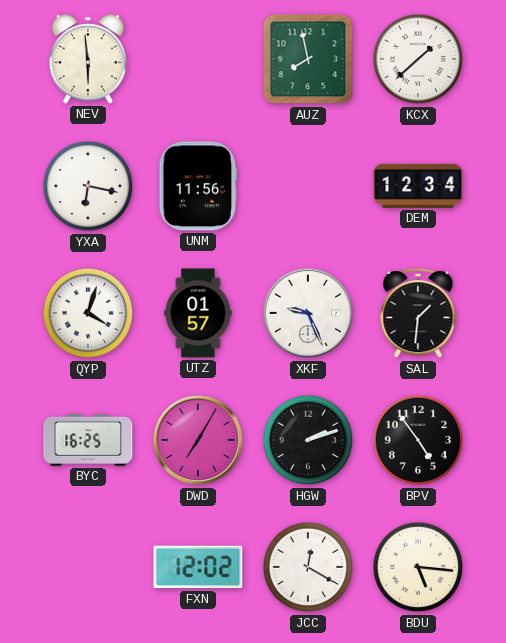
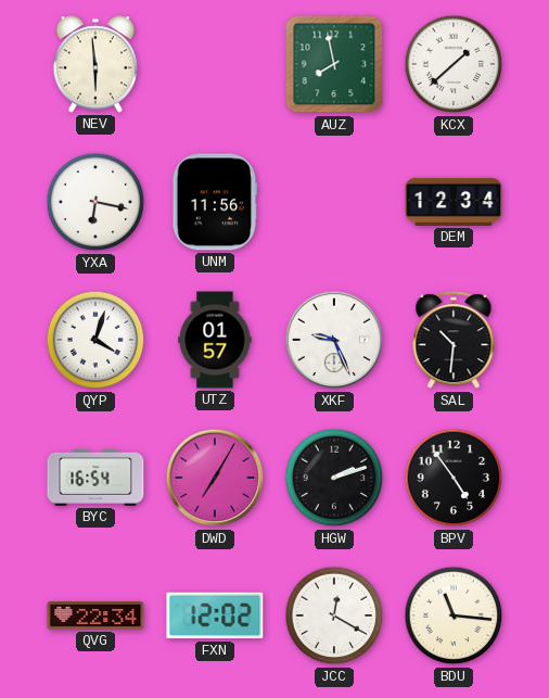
SAL: 1:31 -> 10:31
BYC: 16:25 -> 16:54
QVG: none -> 22:34
BDU: 5:16 -> 11:16
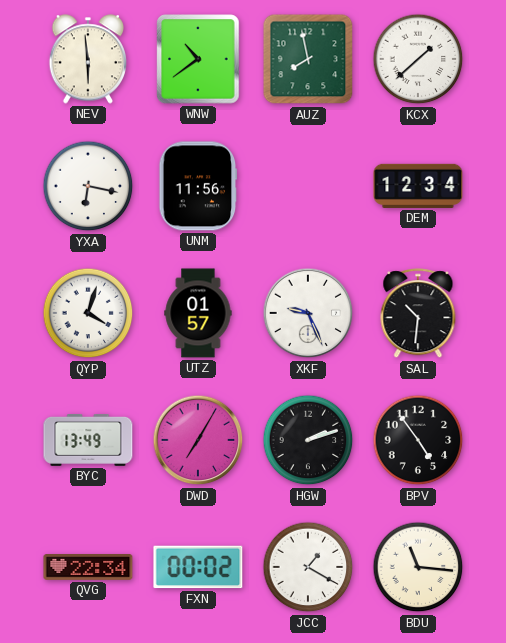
WNW: none -> 10:39
BYC: 16:54 -> 13:49
FXN: 12:02 -> 00:02
JCC: 12:20 -> 1:20
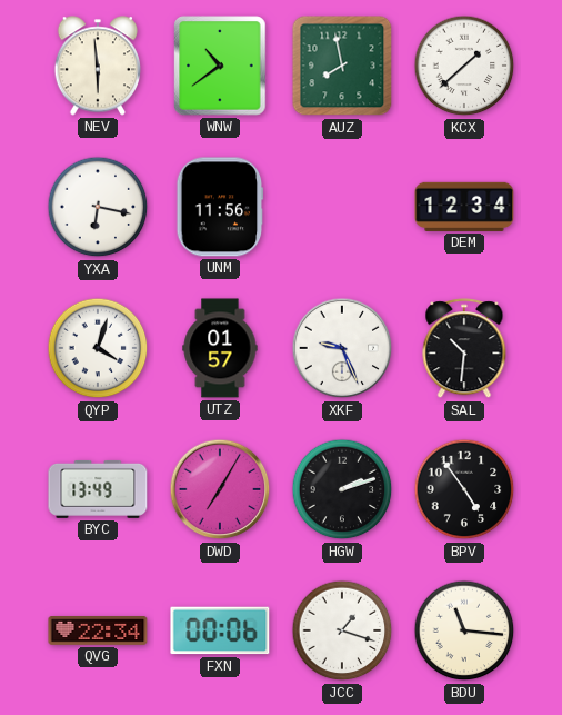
FXN: 00:02 -> 00:06
JCC: 1:20 -> 1:18
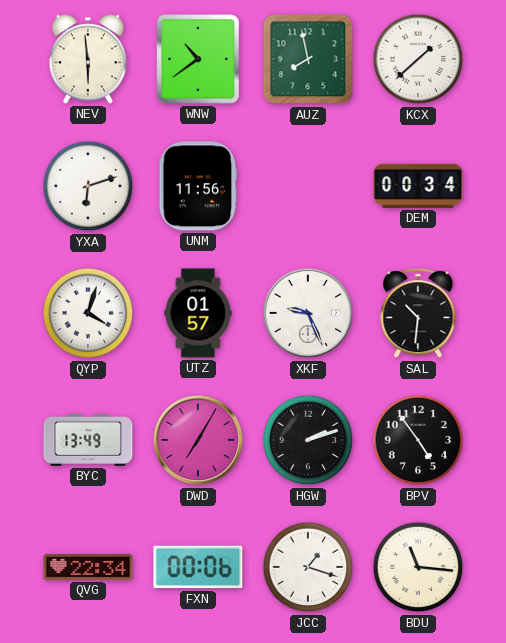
YXA: 6:17 -> 6:12
DEM: 12:34 -> 00:34
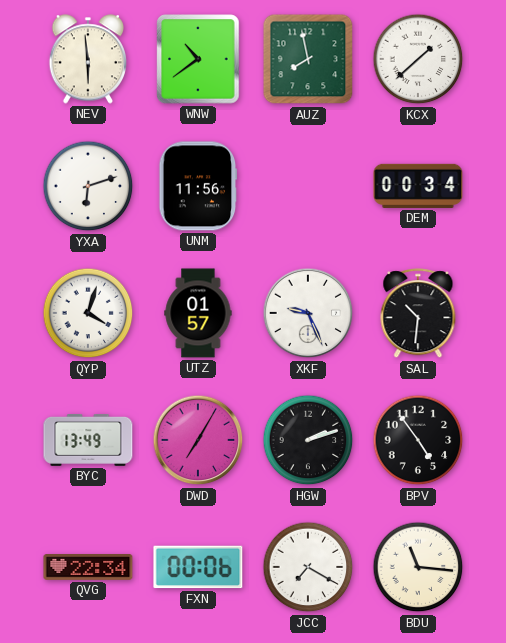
JCC: 1:18 -> 7:20
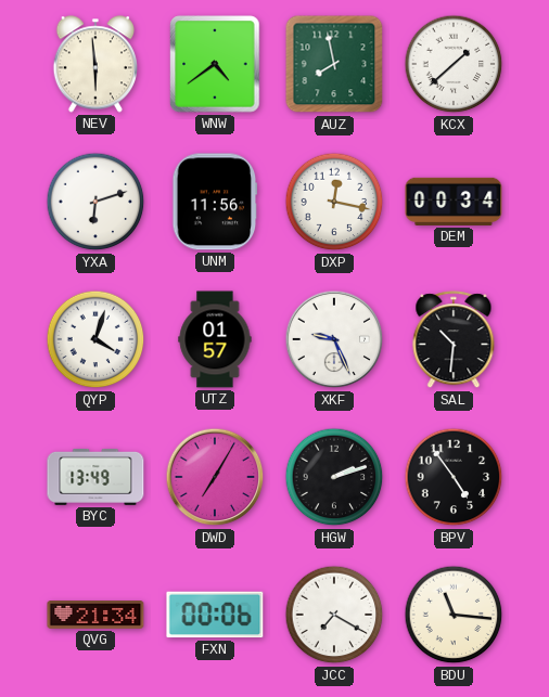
WNW: 10:39 -> 4:39
DXP: none -> 12:17
QVG: 22:34 -> 21:34
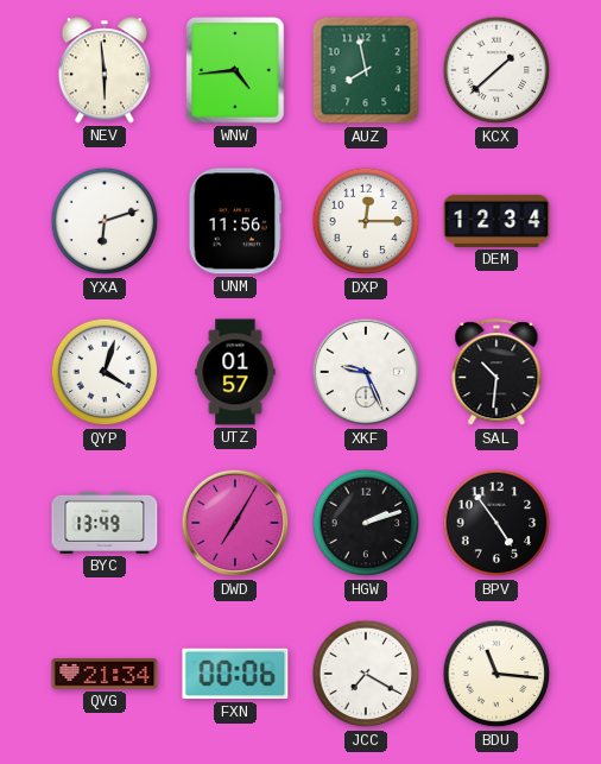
WNW: 4:39 -> 4:44
DXP: 12:17 -> 12:15
DEM: 00:34 -> 12:34
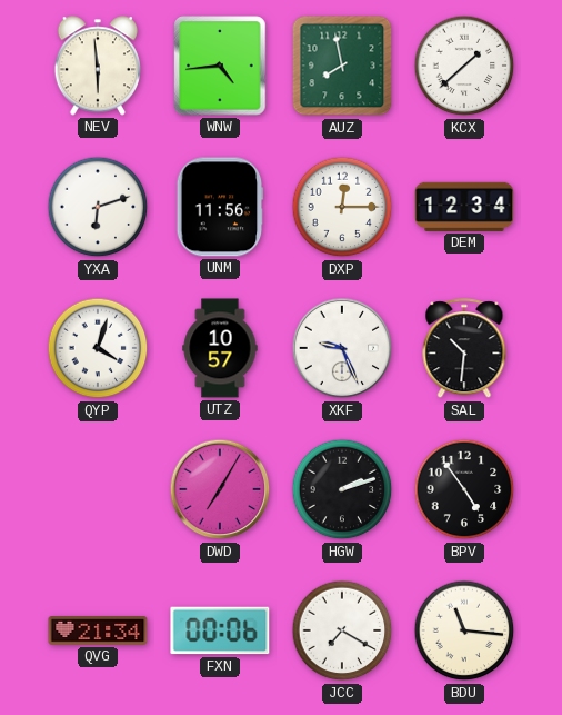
UTZ: 01:57 -> 10:57
BYC: 13:49 -> none
